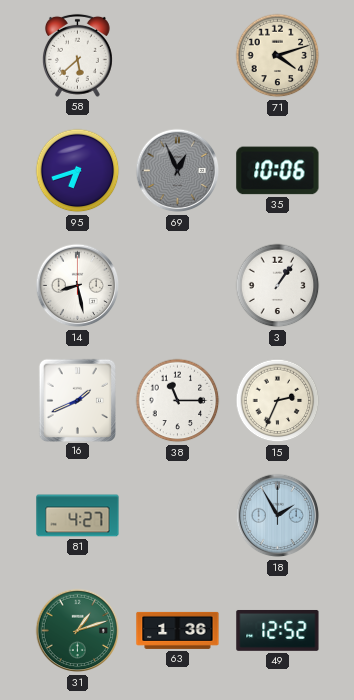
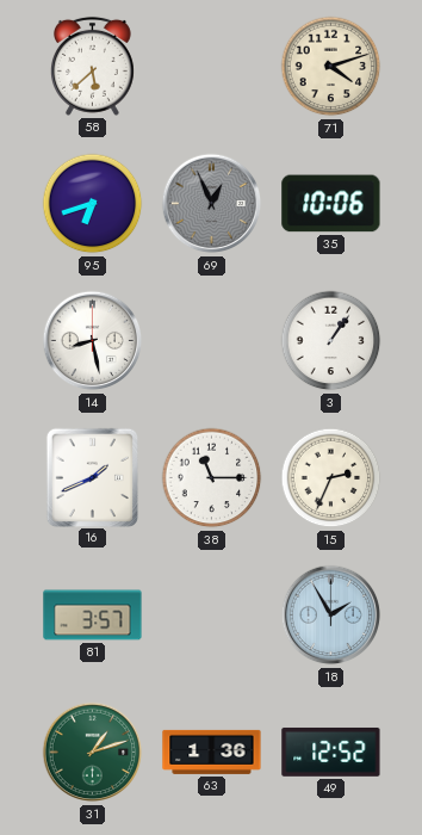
81: 4:27 -> 3:57
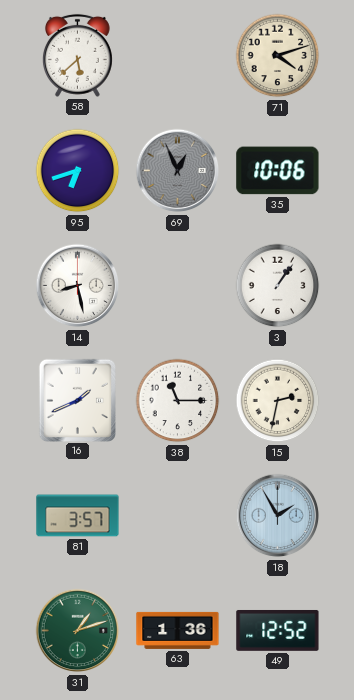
15: 2:34 -> 2:32
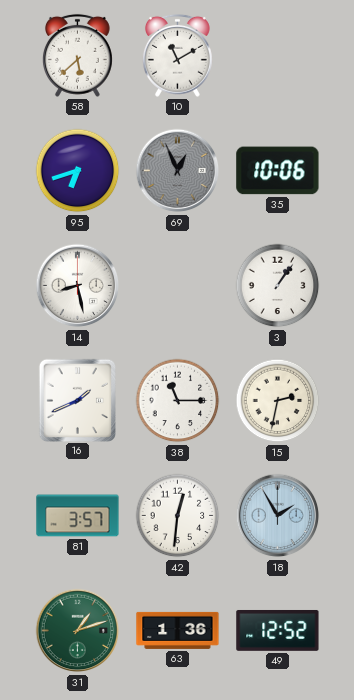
10: none -> 11:10
71: 4:12 -> none
42: none -> 12:31
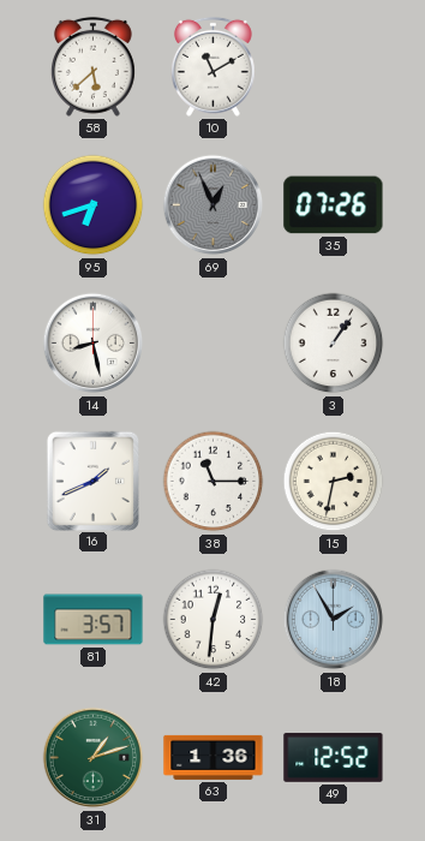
35: 10:06 -> 07:26
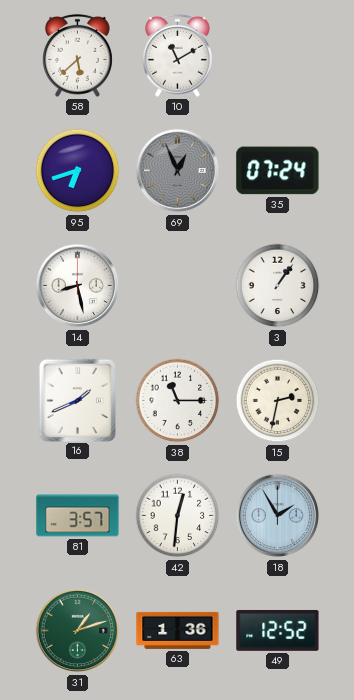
35: 07:26 -> 07:24
